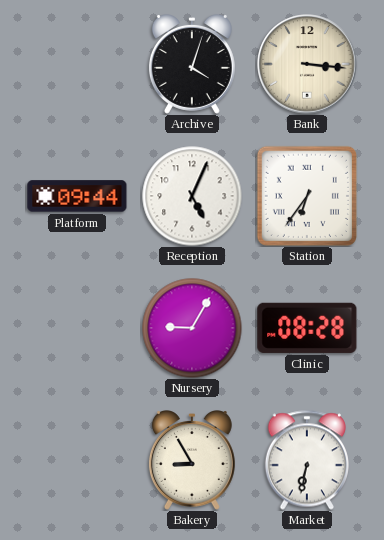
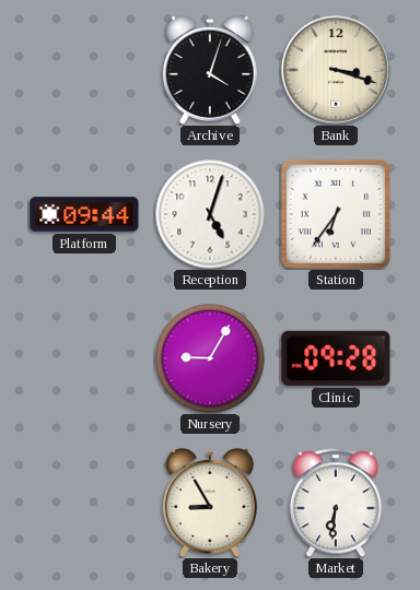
Bank: 3:16 -> 3:18
Reception: 5:04 -> 5:03
Clinic: 08:28 -> 09:28
Market: 6:32 -> 6:31
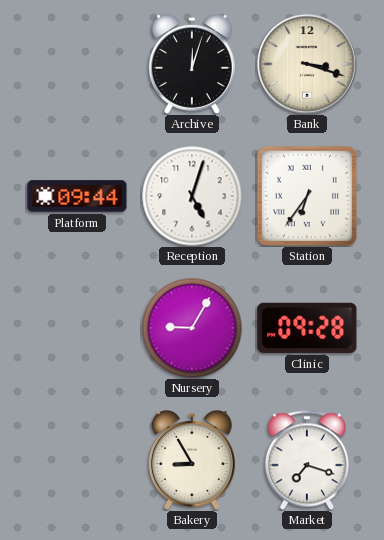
Archive: 4:03 -> 12:03
Market: 6:31 -> 7:18
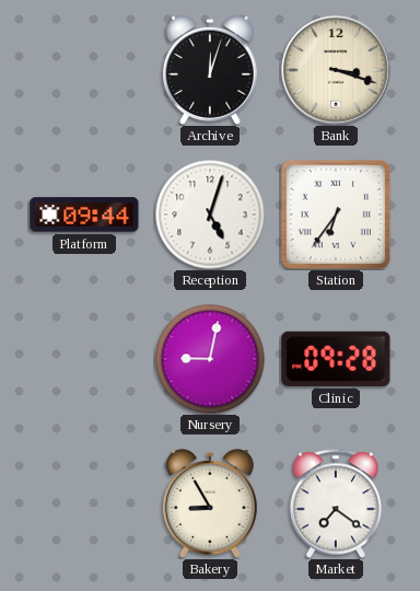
Nursery: 9:05 -> 9:02
Market: 7:18 -> 7:21
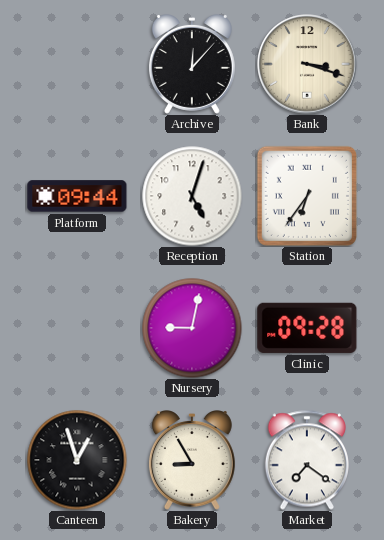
Archive: 12:03 -> 12:07
Canteen: none -> 12:57
